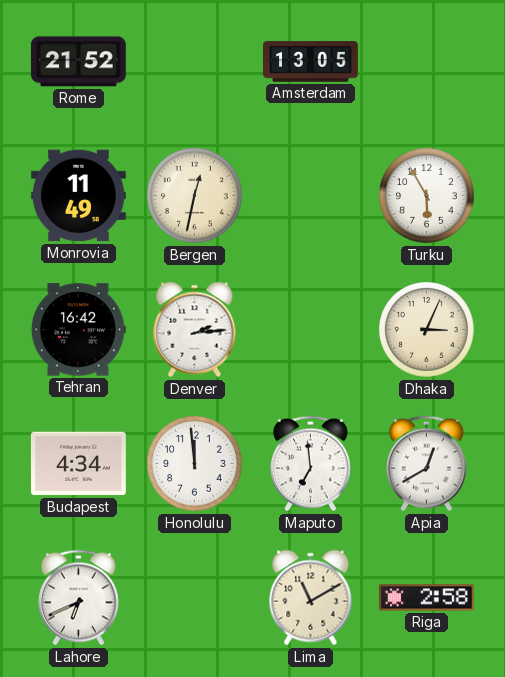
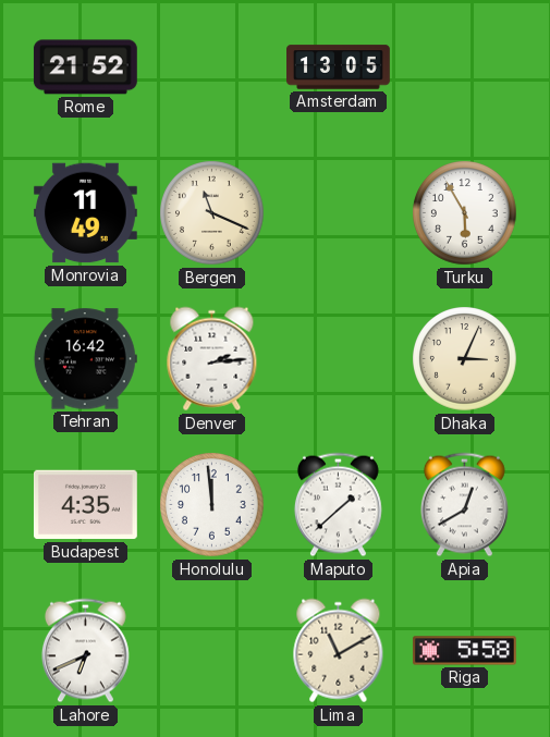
Bergen: 12:32 -> 11:19
Budapest: 4:34 -> 4:35
Maputo: 6:59 -> 1:38
Riga: 2:58 -> 5:58
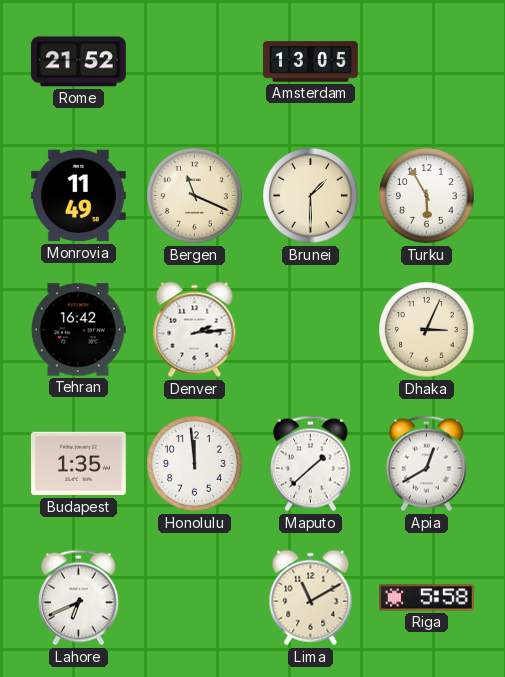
Brunei: none -> 1:30
Budapest: 4:35 -> 1:35
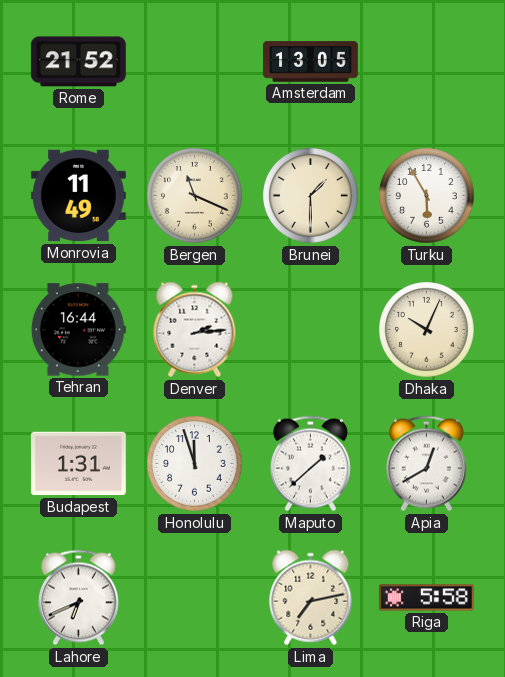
Tehran: 16:42 -> 16:44
Dhaka: 3:04 -> 10:04
Budapest: 1:35 -> 1:31
Honolulu: 11:59 -> 11:57
Lima: 11:10 -> 7:13
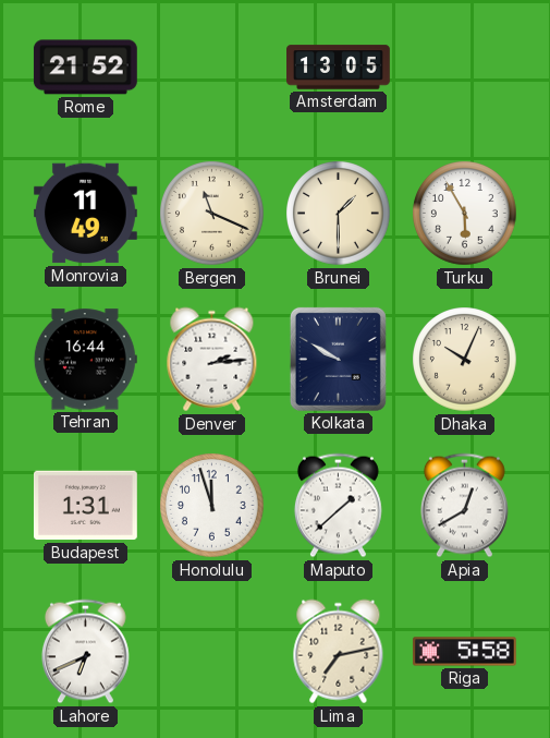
Kolkata: none -> 9:50
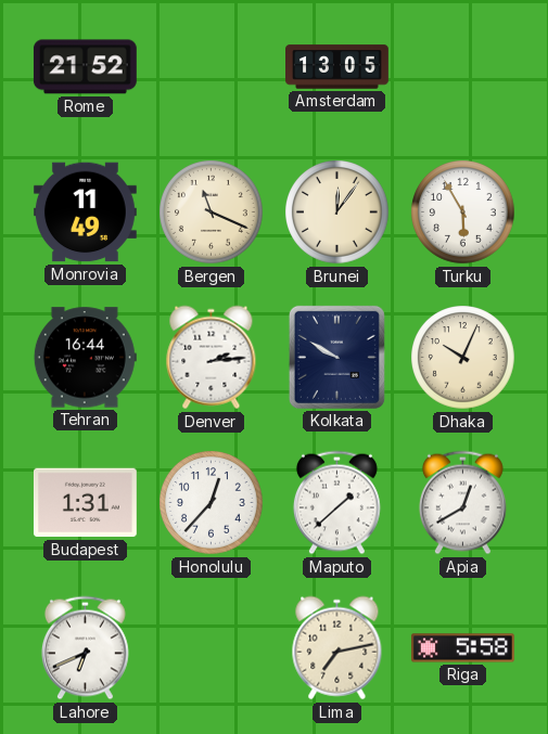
Brunei: 1:30 -> 12:06
Honolulu: 11:57 -> 12:37
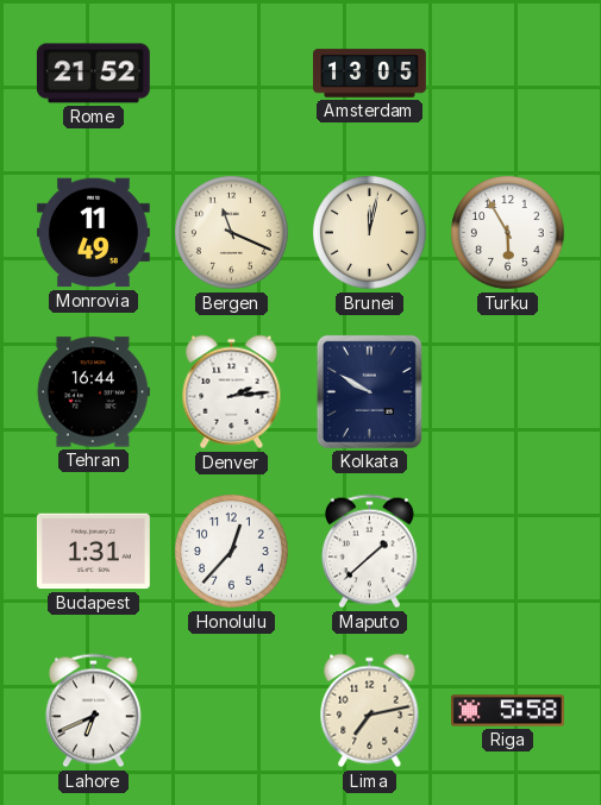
Brunei: 12:06 -> 12:02
Dhaka: 10:04 -> none
Apia: 12:40 -> none
